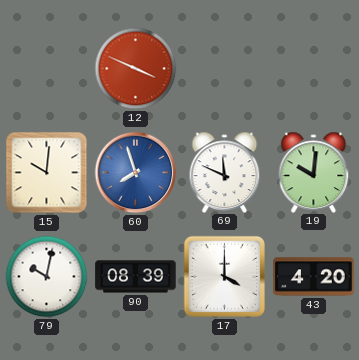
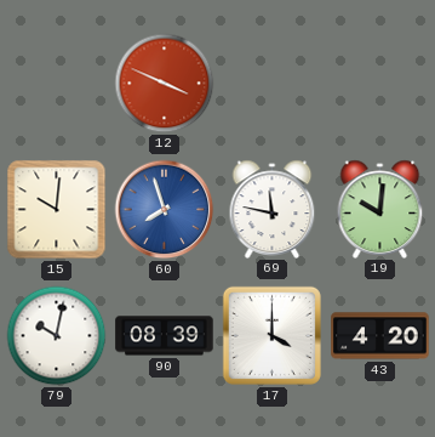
69: 11:49 -> 11:47
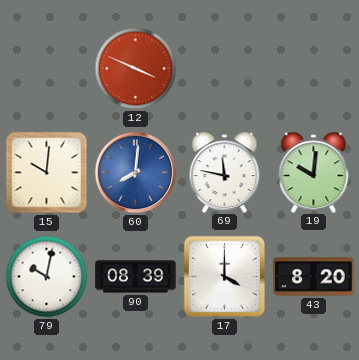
60: 7:57 -> 8:01
43: 4:20 -> 8:20
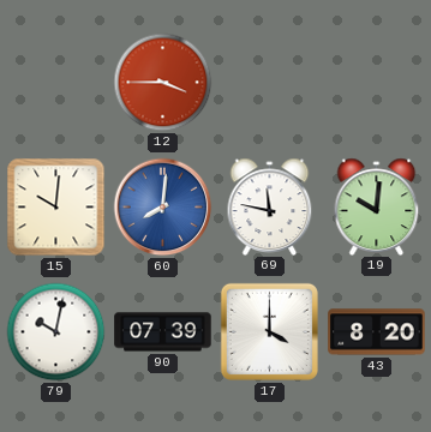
12: 3:49 -> 3:45
90: 08:39 -> 07:39
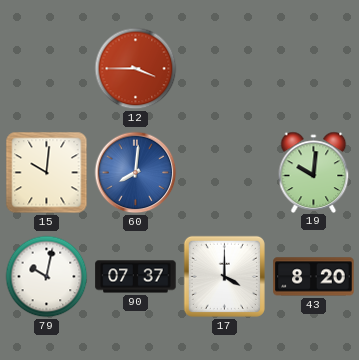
69: 11:47 -> none
90: 07:39 -> 07:37
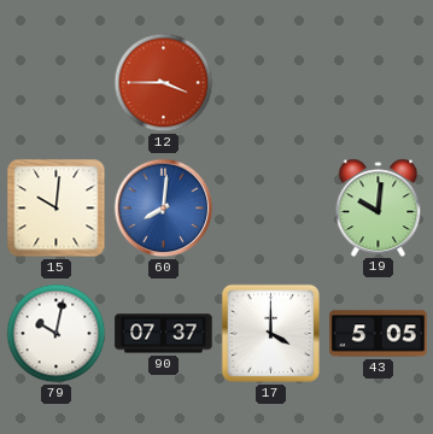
43: 8:20 -> 5:05
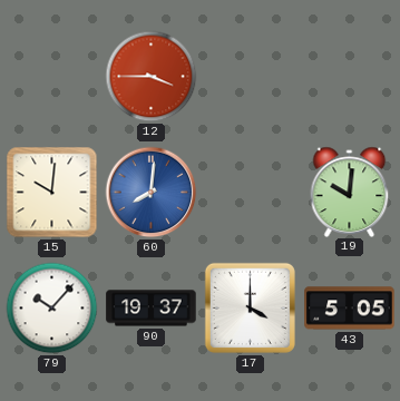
79: 10:02 -> 10:07
90: 07:37 -> 19:37
